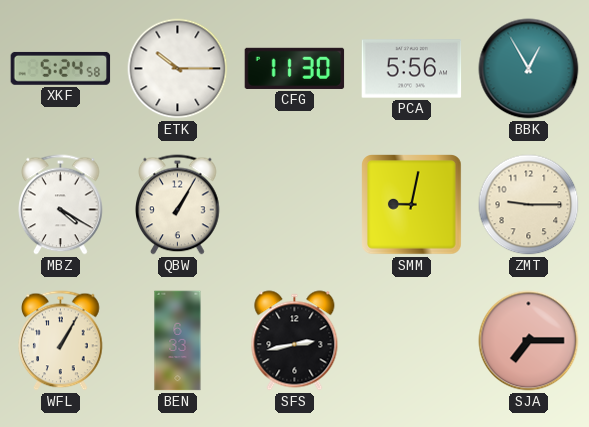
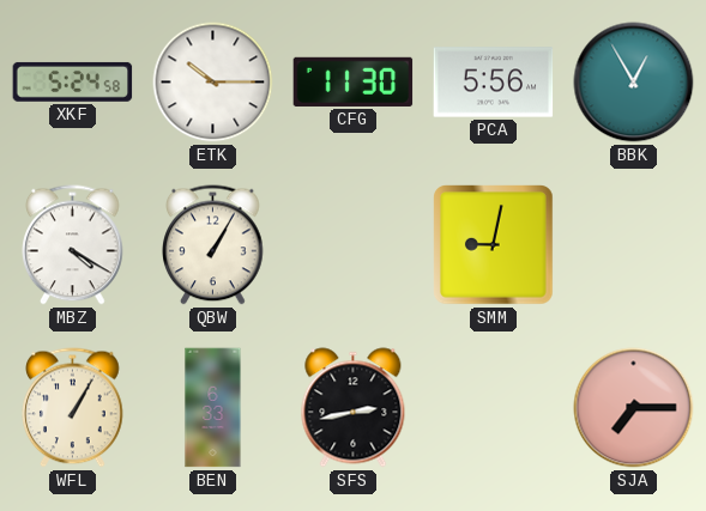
ZMT: 9:15 -> none
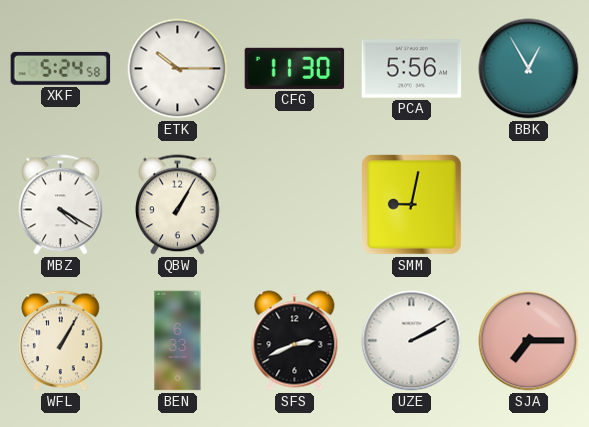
SFS: 2:43 -> 2:41
UZE: none -> 2:10
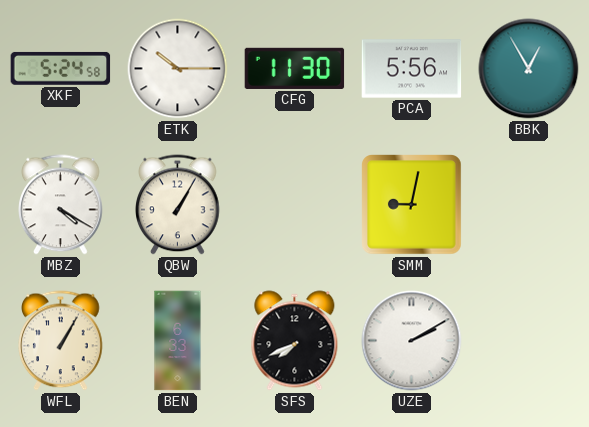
SFS: 2:41 -> 7:41
SJA: 7:15 -> none
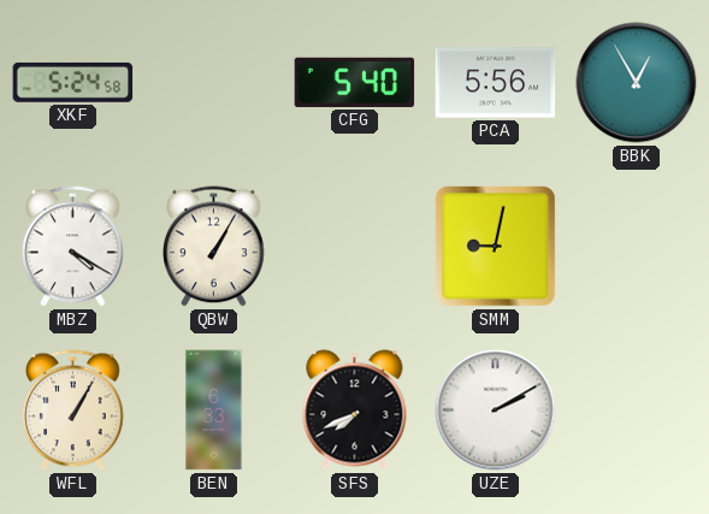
ETK: 10:15 -> none
CFG: 11:30 -> 5:40
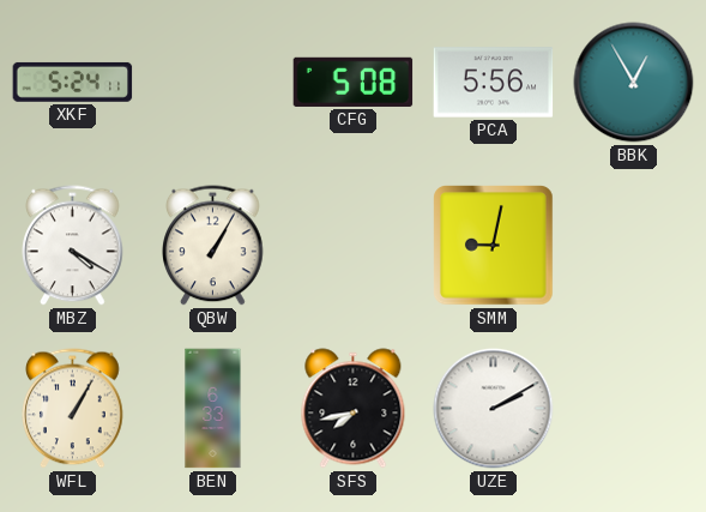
XKF: 5:24:58 -> 5:24:11
CFG: 5:40 -> 5:08
SFS: 7:41 -> 7:43
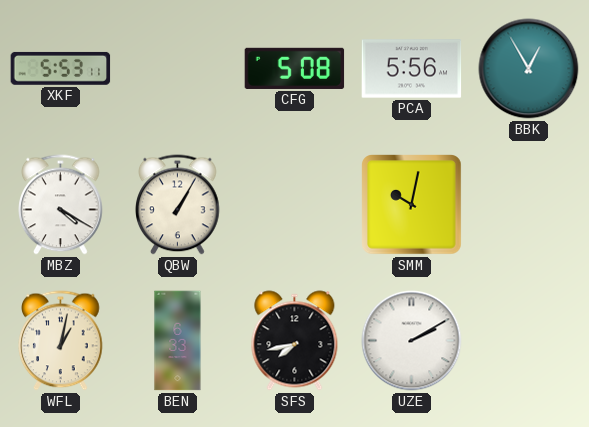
XKF: 5:24 -> 5:53
SMM: 9:02 -> 10:02
WFL: 1:05 -> 1:02
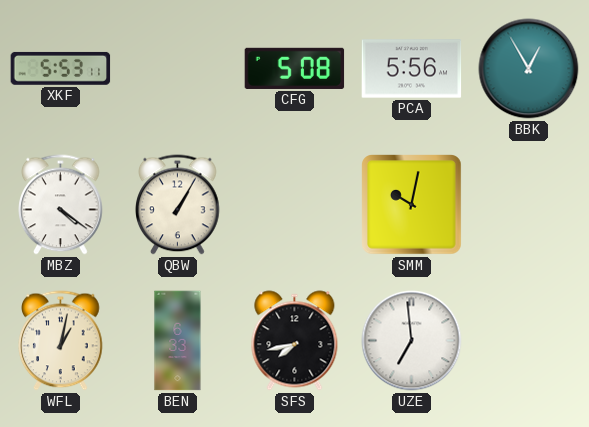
MBZ: 4:20 -> 4:21
UZE: 2:10 -> 6:59
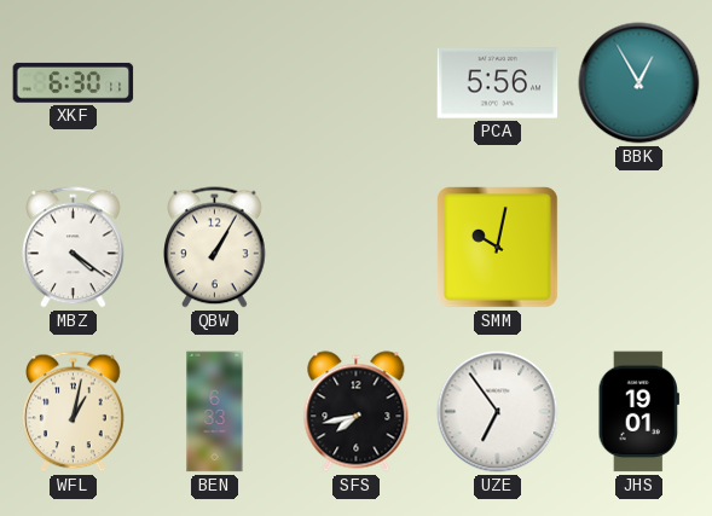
XKF: 5:53 -> 6:30
CFG: 5:08 -> none
UZE: 6:59 -> 6:54
JHS: none -> 19:01
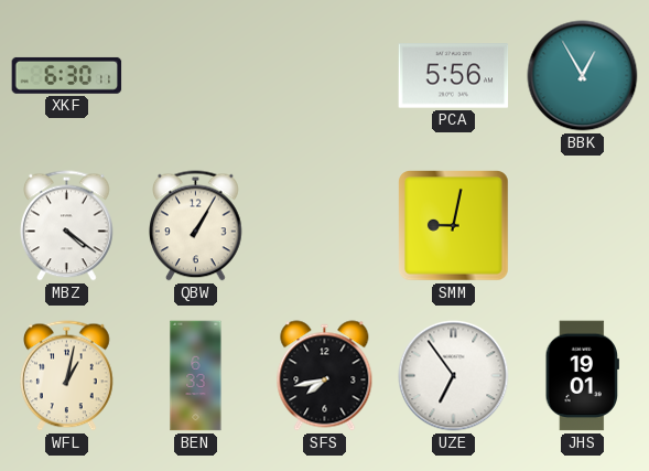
SMM: 10:02 -> 9:02
